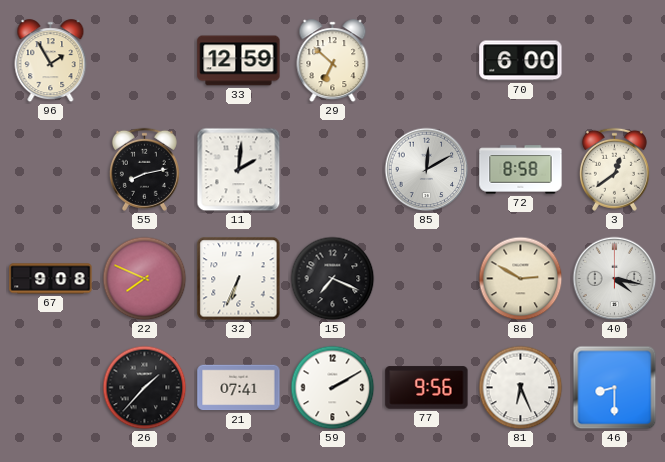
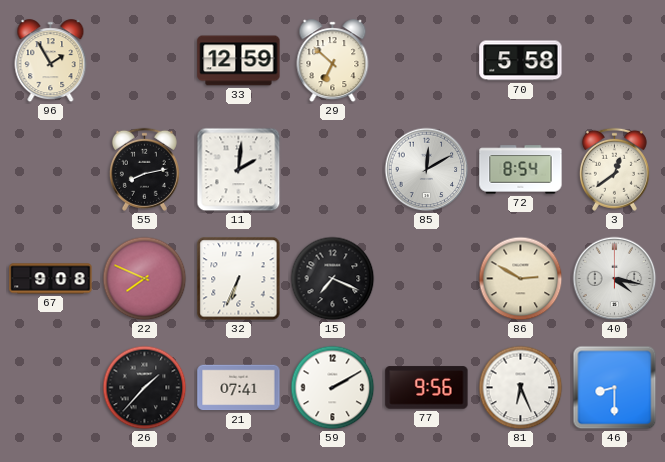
70: 6:00 -> 5:58
72: 8:58 -> 8:54
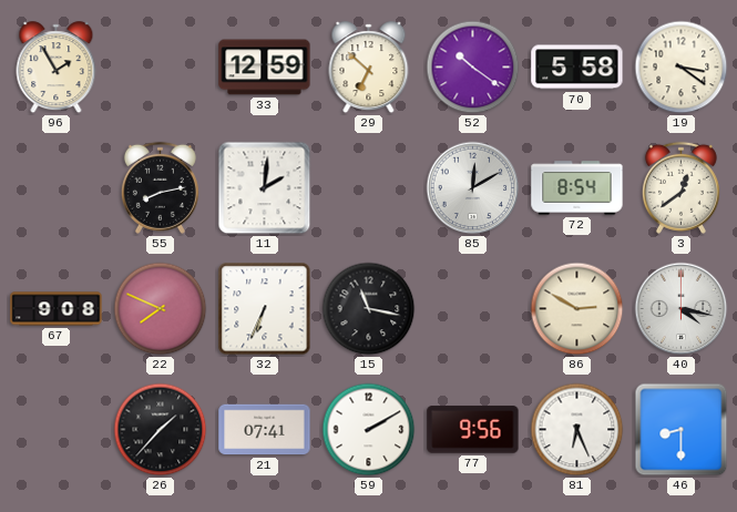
52: none -> 10:21
19: none -> 3:21
15: 7:19 -> 11:17
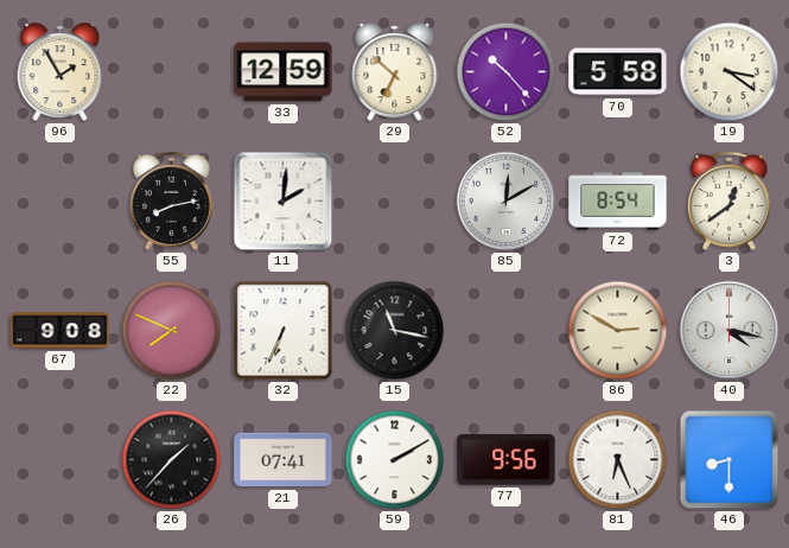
52: 10:21 -> 10:23
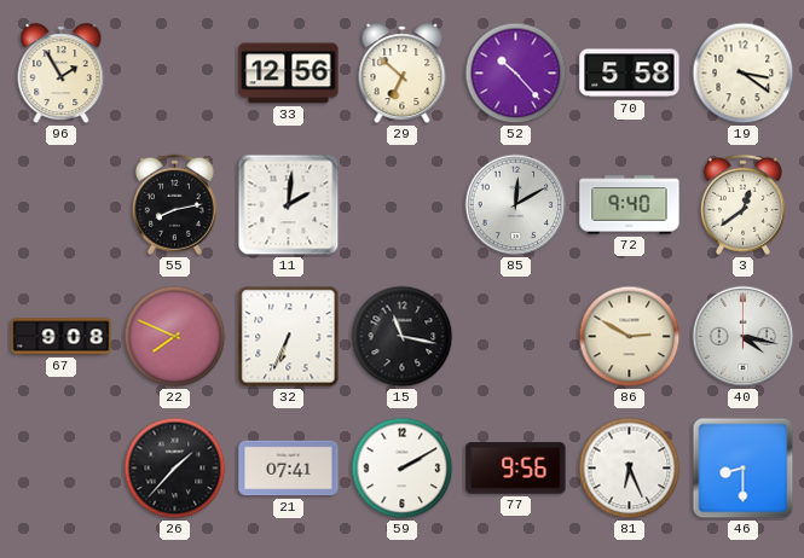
33: 12:59 -> 12:56
72: 8:54 -> 9:40
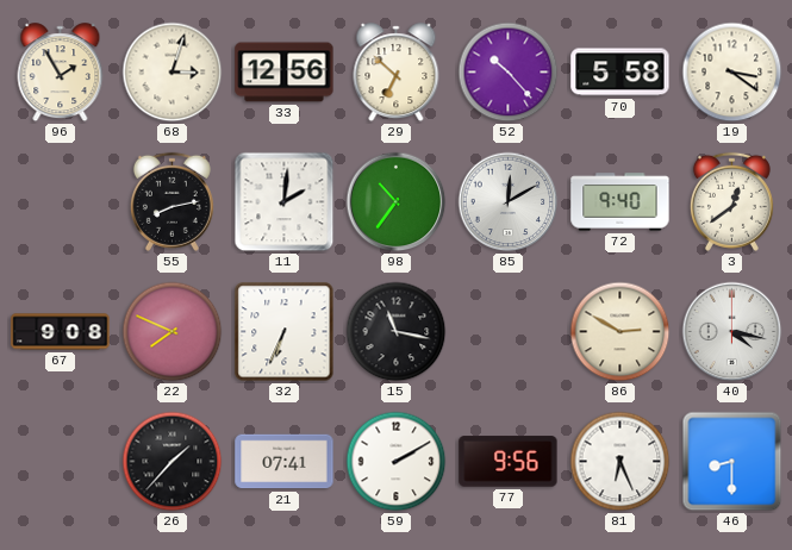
68: none -> 3:03
98: none -> 10:36
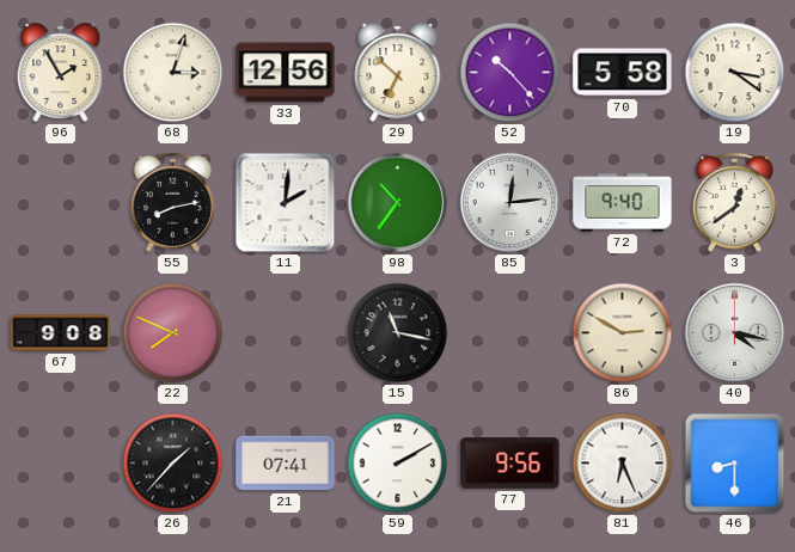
85: 12:10 -> 12:14
32: 6:34 -> none
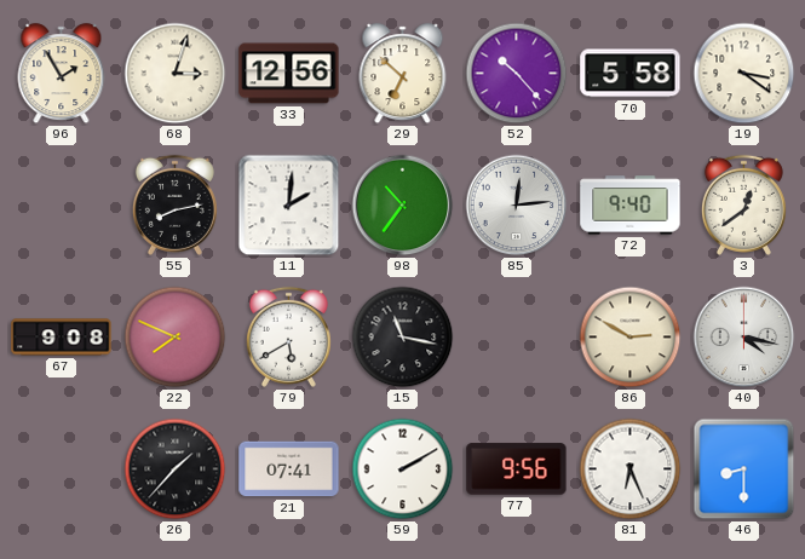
79: none -> 5:40
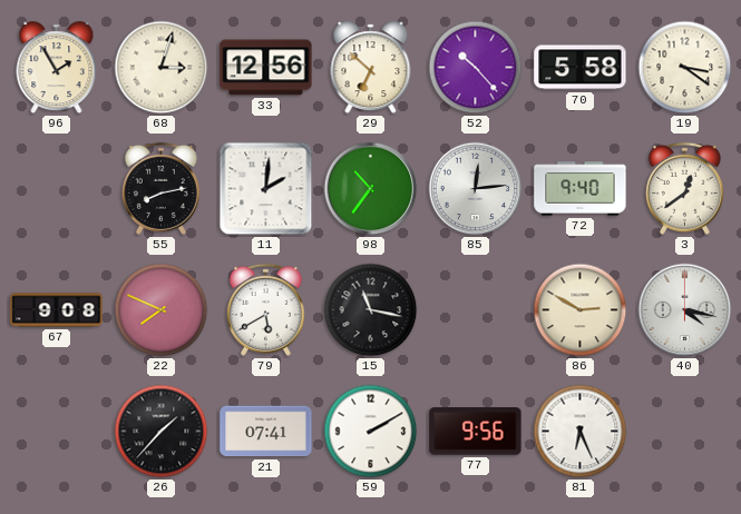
46: 8:30 -> none
